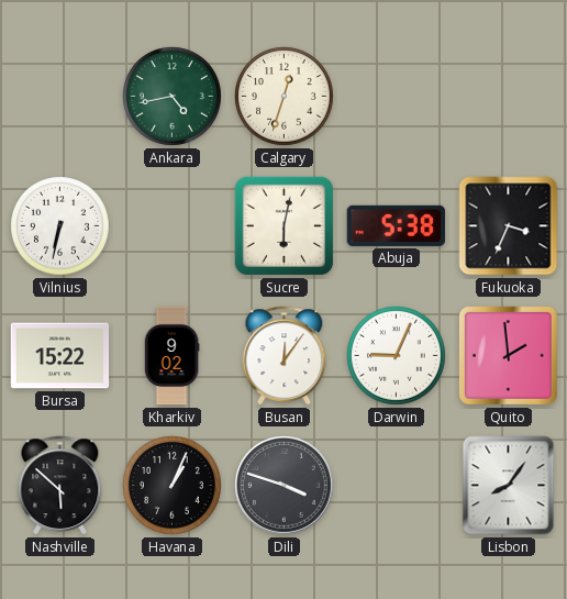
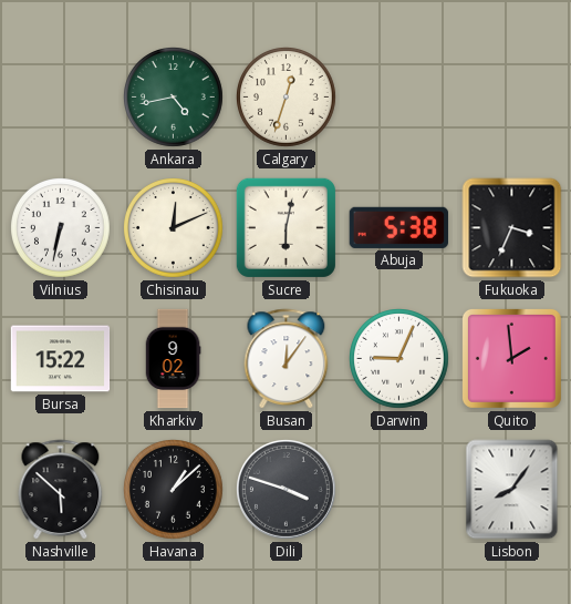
Chisinau: none -> 12:11
Havana: 1:04 -> 1:08
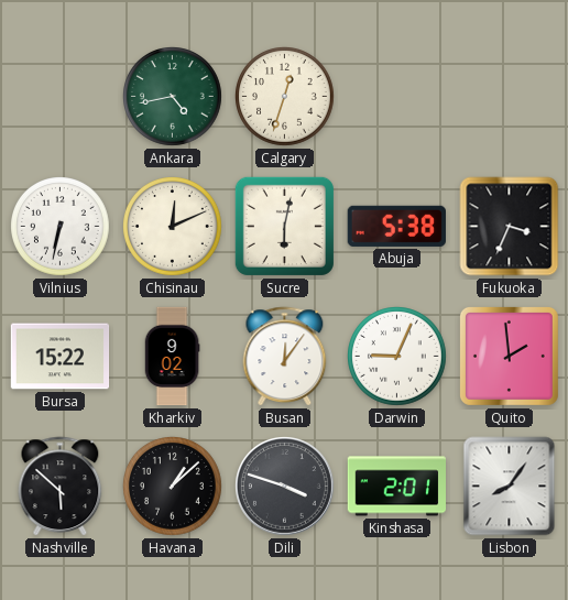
Kinshasa: none -> 2:01
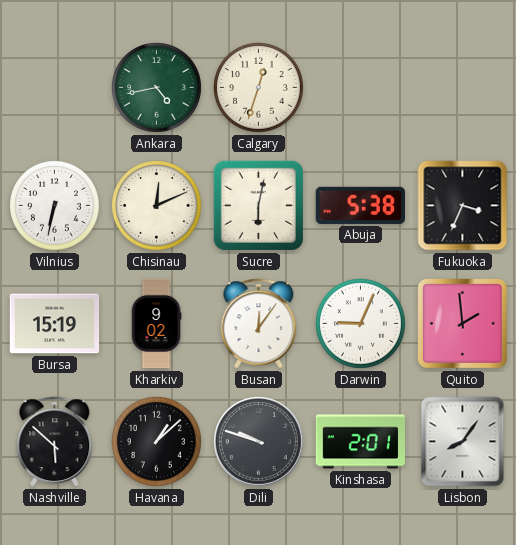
Bursa: 15:22 -> 15:19
Dili: 3:48 -> 9:48
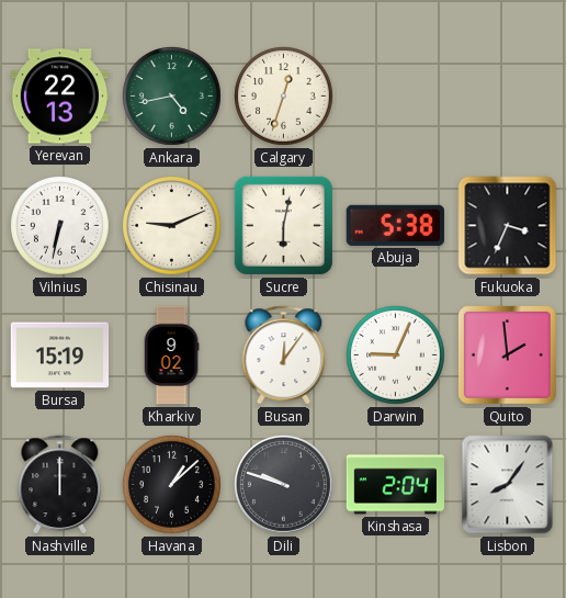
Yerevan: none -> 22:13
Chisinau: 12:11 -> 9:11
Nashville: 5:52 -> 12:00
Kinshasa: 2:01 -> 2:04
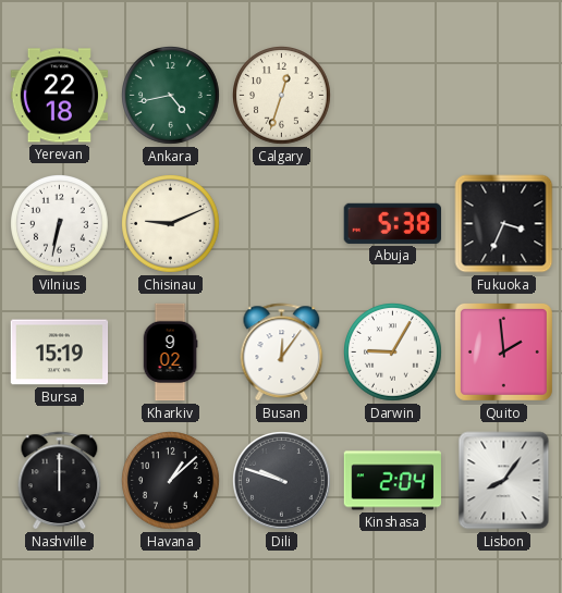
Yerevan: 22:13 -> 22:18
Sucre: 6:02 -> none
Darwin: 9:04 -> 9:05
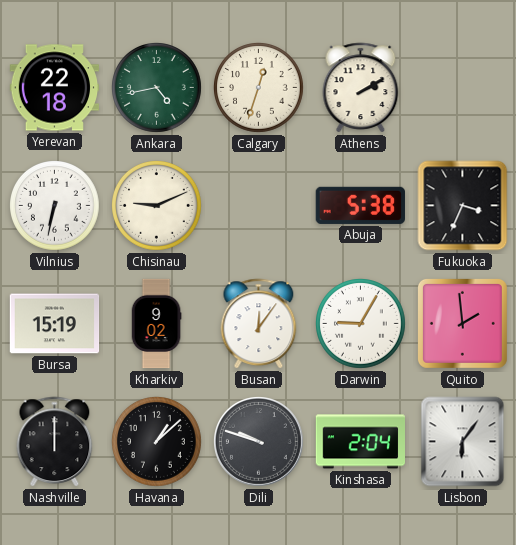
Athens: none -> 2:10
Lisbon: 8:06 -> 6:06
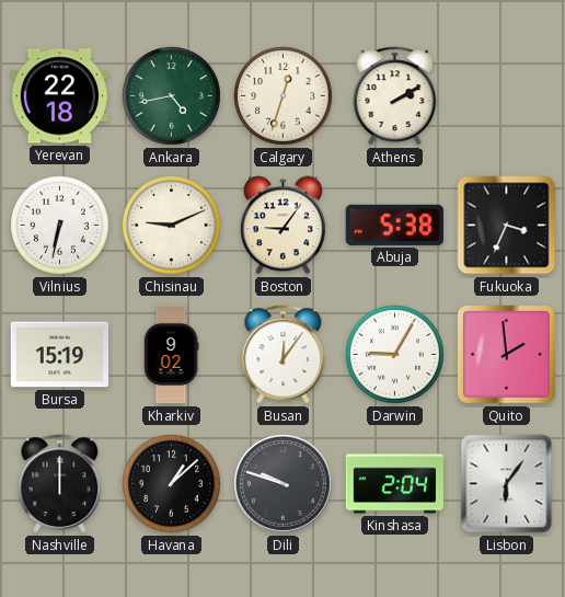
Boston: none -> 9:06
